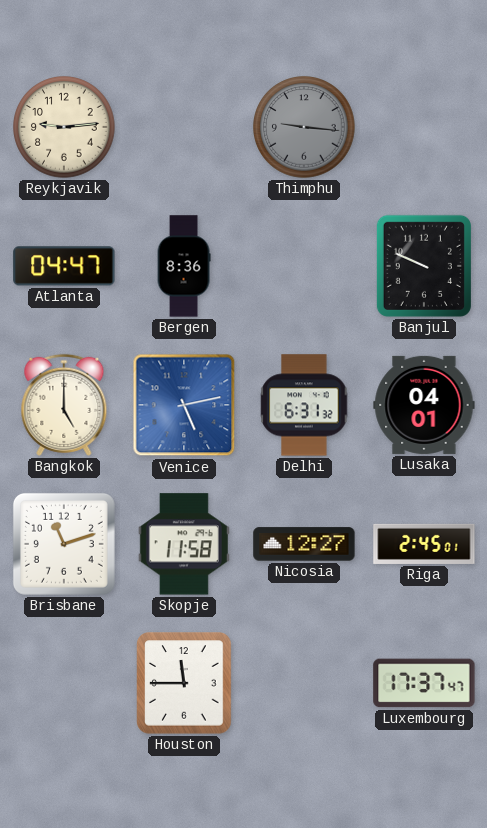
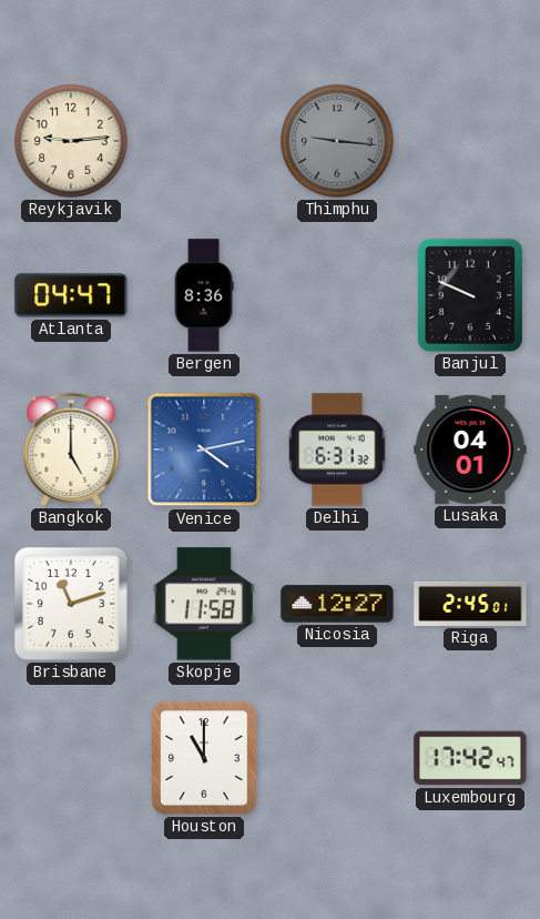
Venice: 5:13 -> 4:13
Houston: 11:45 -> 11:00
Luxembourg: 17:37 -> 17:42
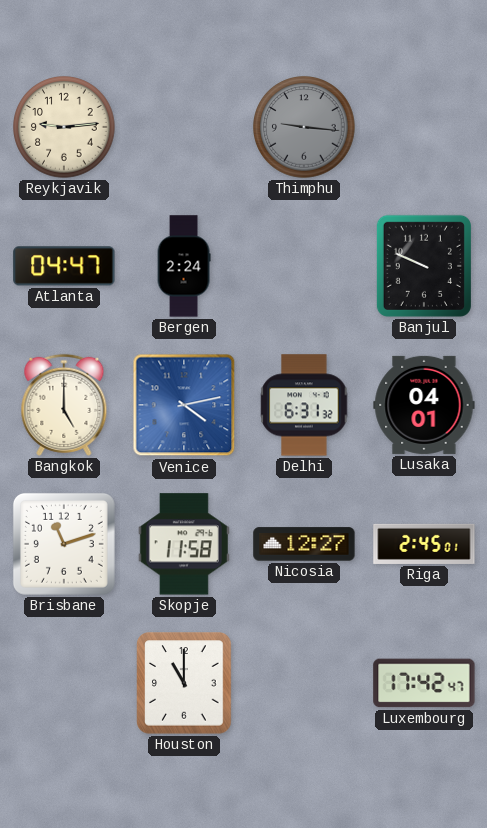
Bergen: 8:36 -> 2:24
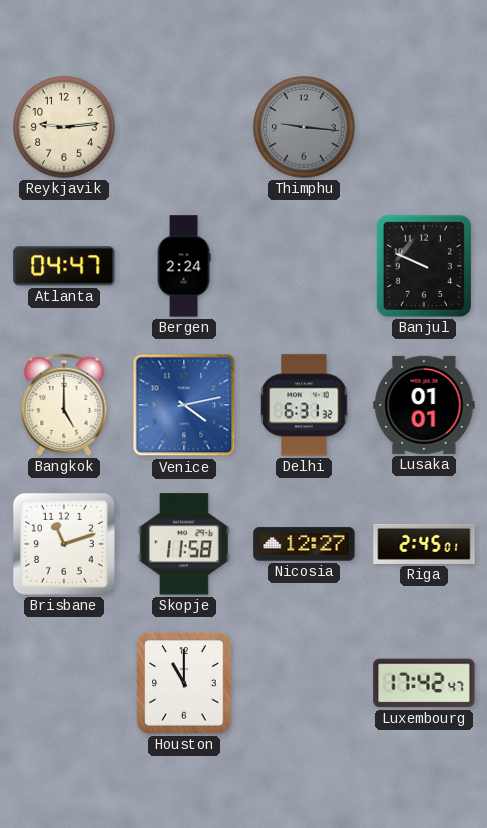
Lusaka: 04:01 -> 01:01
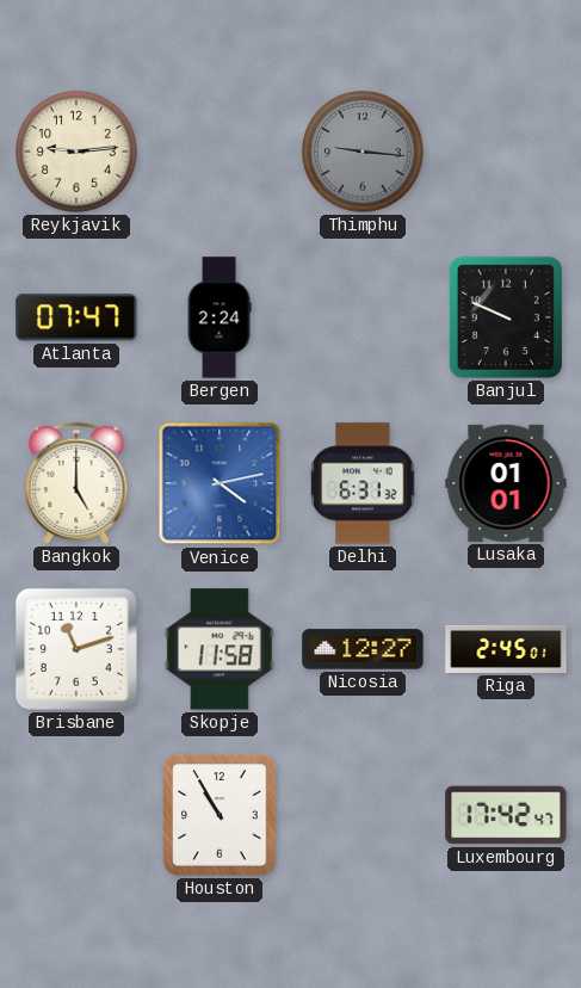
Atlanta: 04:47 -> 07:47
Houston: 11:00 -> 10:55
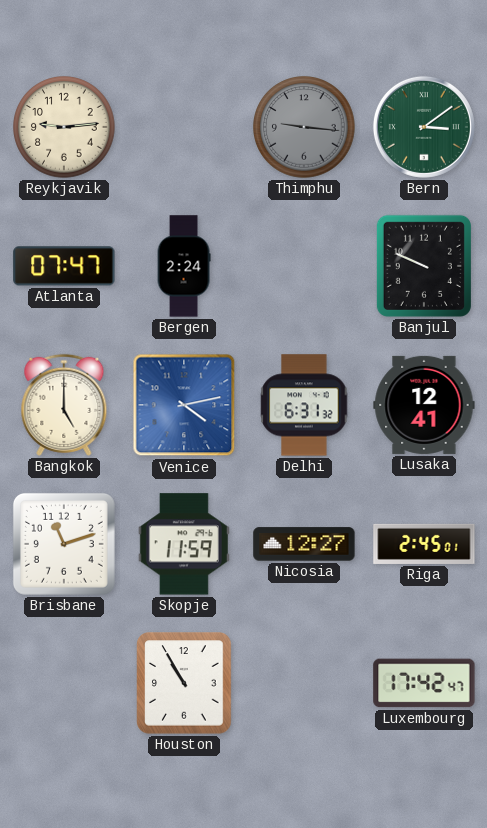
Bern: none -> 3:09
Lusaka: 01:01 -> 12:41
Skopje: 11:58 -> 11:59
